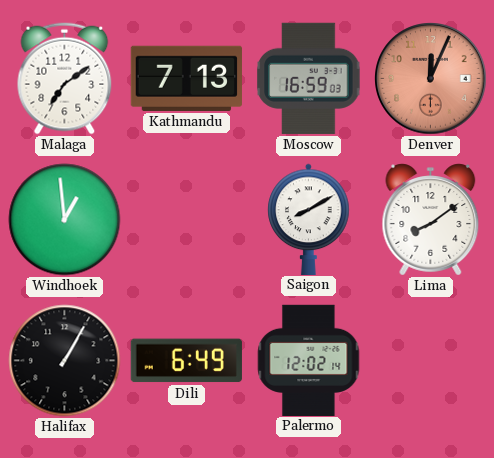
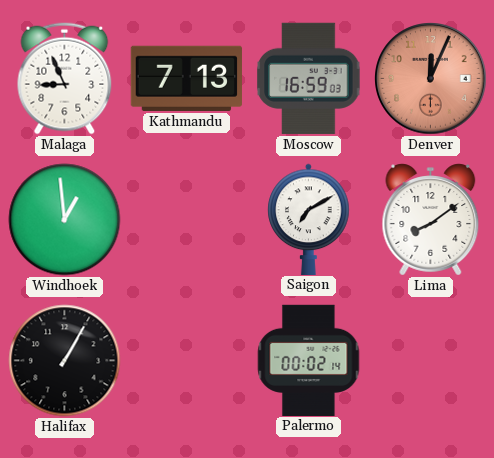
Malaga: 7:09 -> 8:56
Saigon: 8:10 -> 7:10
Dili: 6:49 -> none
Palermo: 12:02 -> 00:02
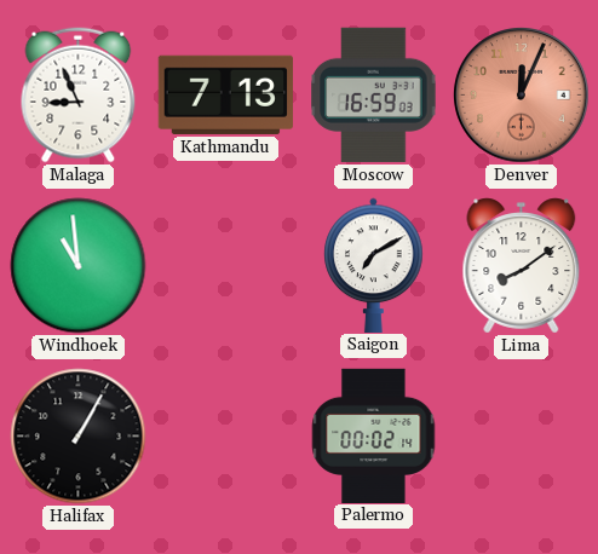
Windhoek: 12:59 -> 10:59
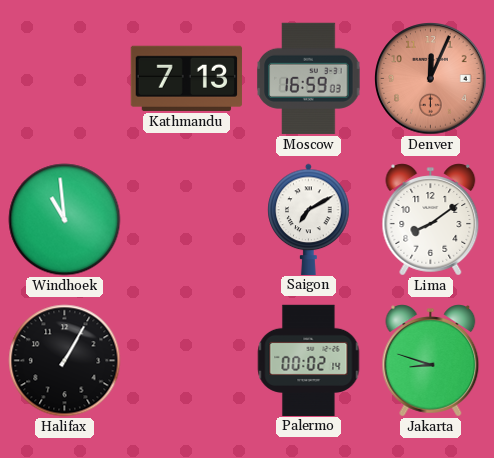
Malaga: 8:56 -> none
Jakarta: none -> 8:48
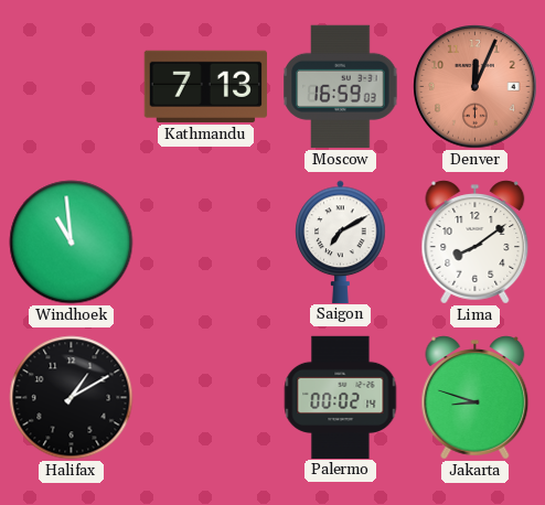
Halifax: 1:05 -> 1:10
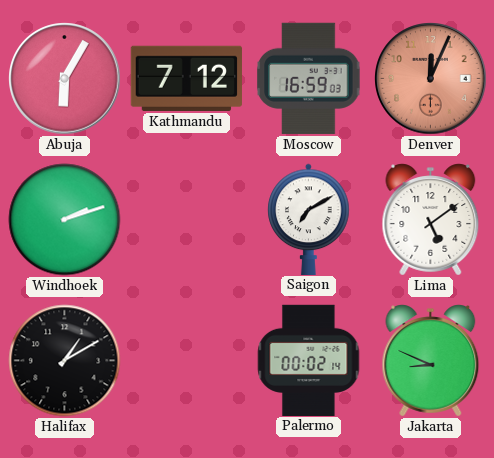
Abuja: none -> 6:05
Kathmandu: 7:13 -> 7:12
Windhoek: 10:59 -> 2:12
Lima: 8:09 -> 5:09
Jakarta: 8:48 -> 8:49
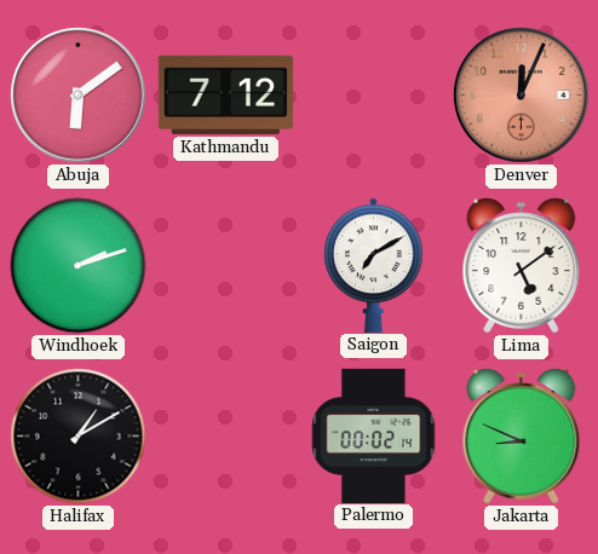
Abuja: 6:05 -> 6:09
Moscow: 16:59 -> none
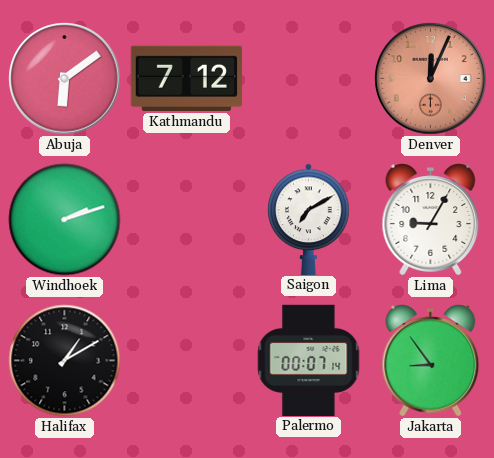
Lima: 5:09 -> 9:05
Palermo: 00:02 -> 00:07
Jakarta: 8:49 -> 8:54
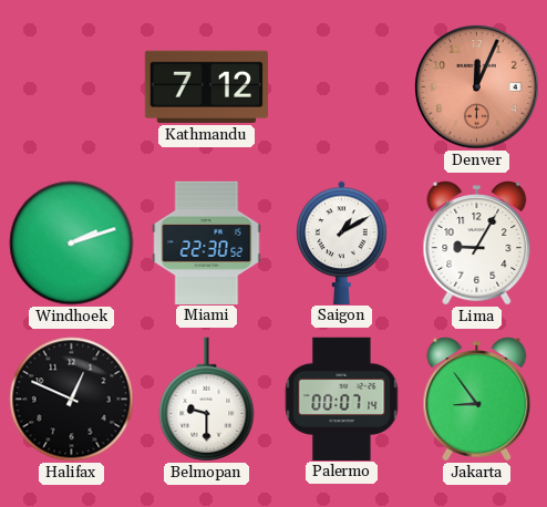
Abuja: 6:09 -> none
Miami: none -> 22:30
Saigon: 7:10 -> 1:10
Halifax: 1:10 -> 12:49
Belmopan: none -> 9:30
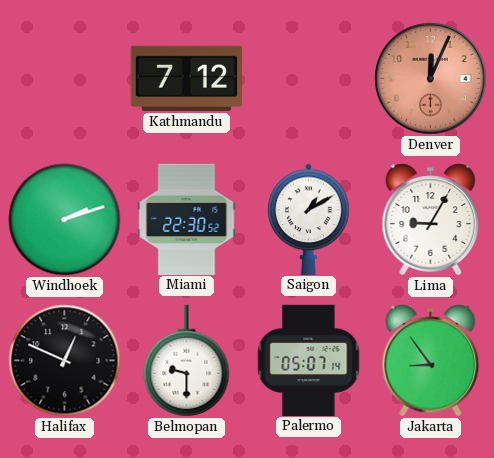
Palermo: 00:07 -> 05:07
